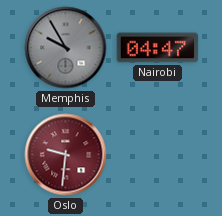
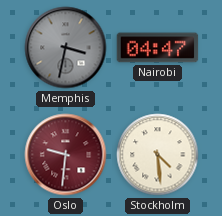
Memphis: 9:55 -> 3:32
Stockholm: none -> 4:29
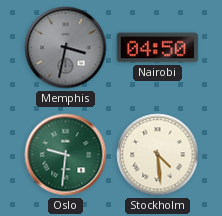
Nairobi: 04:47 -> 04:50
Oslo dial: burgundy -> green
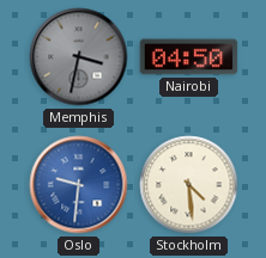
Oslo dial: green -> blue
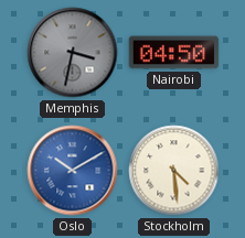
Oslo: 9:31 -> 10:10
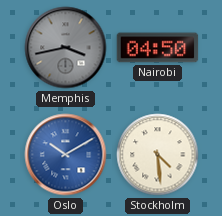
Memphis: 3:32 -> 3:43
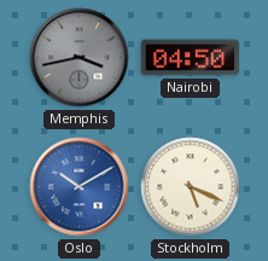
Stockholm: 4:29 -> 5:19
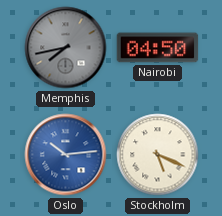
Memphis: 3:43 -> 7:43
Oslo: 10:10 -> 10:14
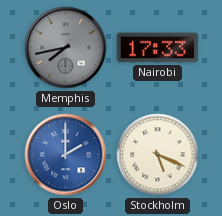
Nairobi: 04:50 -> 17:33
Oslo: 10:14 -> 2:00
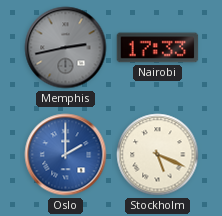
Memphis: 7:43 -> 2:43
